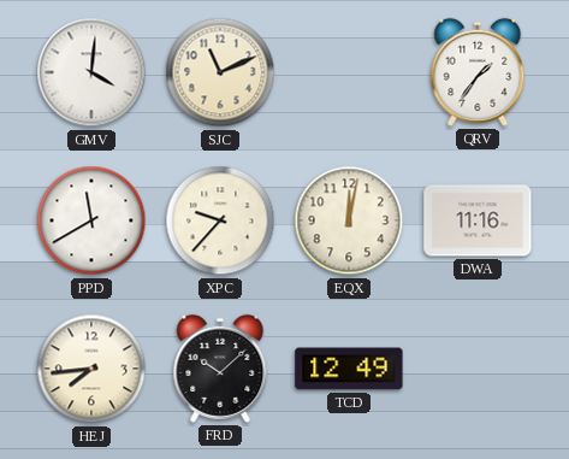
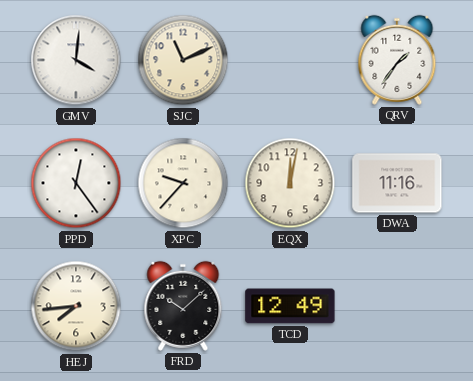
PPD: 11:40 -> 12:24
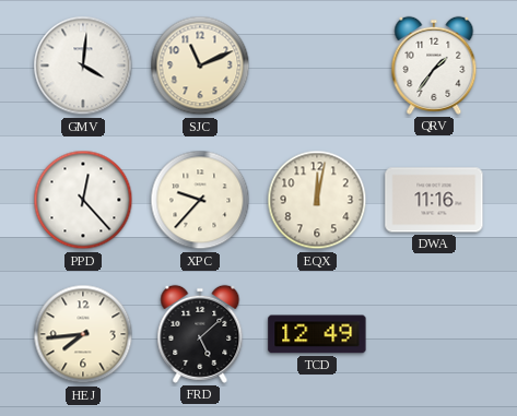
PPD: 12:24 -> 12:23
FRD: 10:08 -> 5:08
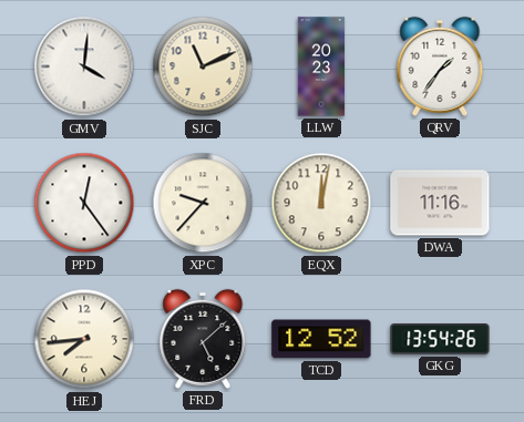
LLW: none -> 20:23
PPD: 12:23 -> 12:24
TCD: 12:49 -> 12:52
GKG: none -> 13:54
